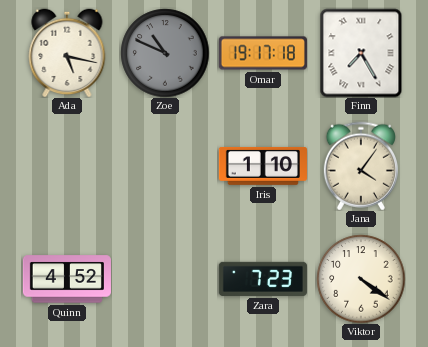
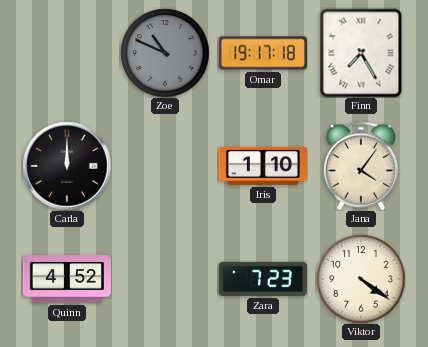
Ada: 5:17 -> none
Carla: none -> 12:00
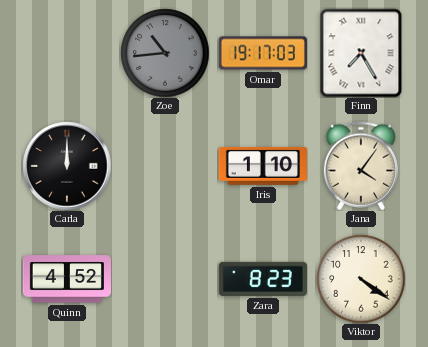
Zoe: 10:49 -> 10:44
Omar: 19:17:18 -> 19:17:03
Zara: 7:23 -> 8:23
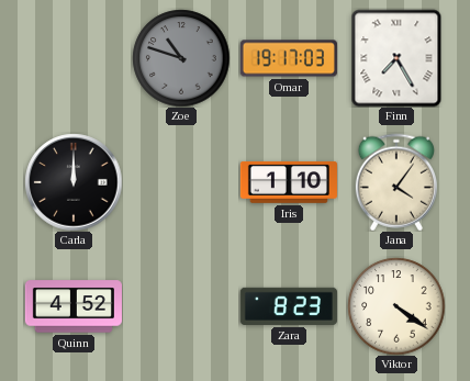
Zoe: 10:44 -> 10:48
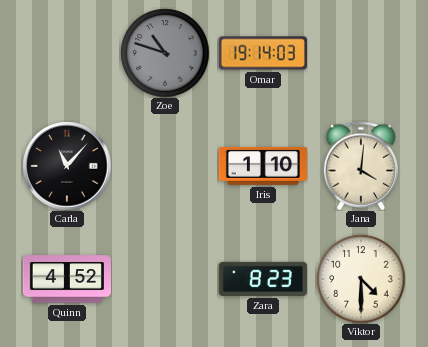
Omar: 19:17 -> 19:14
Finn: 7:25 -> none
Carla: 12:00 -> 11:07
Jana: 4:06 -> 4:01
Viktor: 4:21 -> 4:30
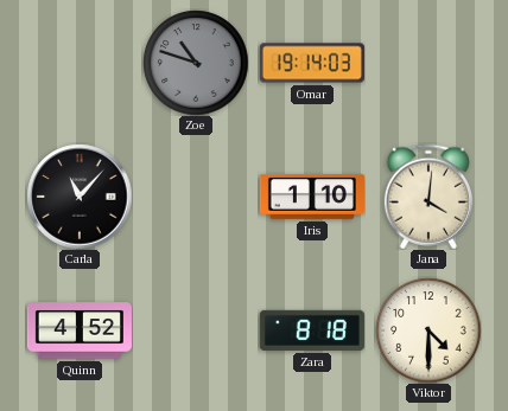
Zara: 8:23 -> 8:18
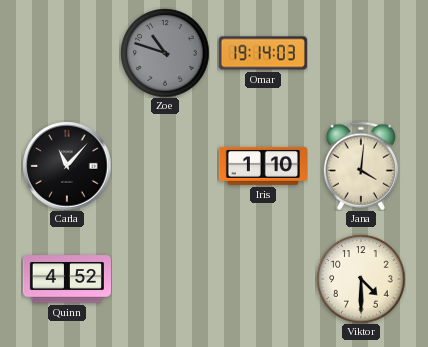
Zara: 8:18 -> none
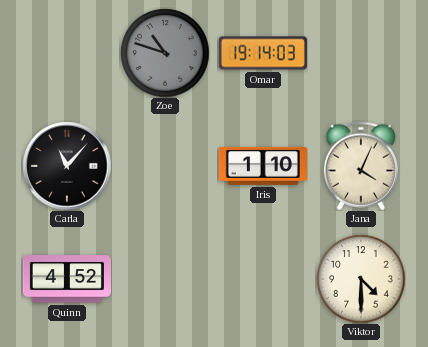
Jana: 4:01 -> 4:04
